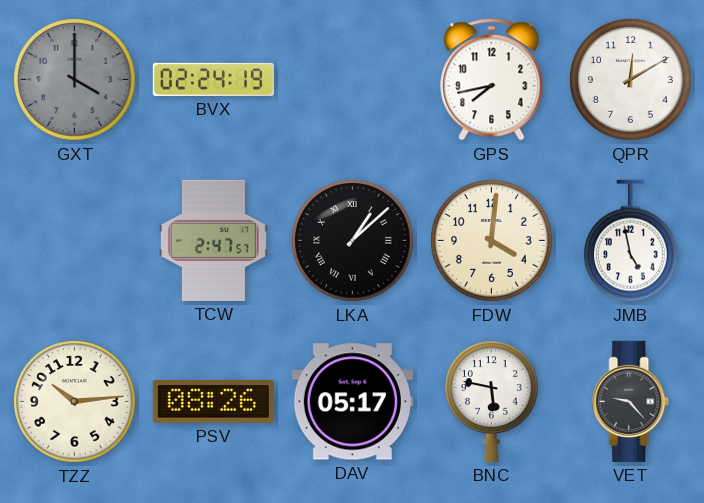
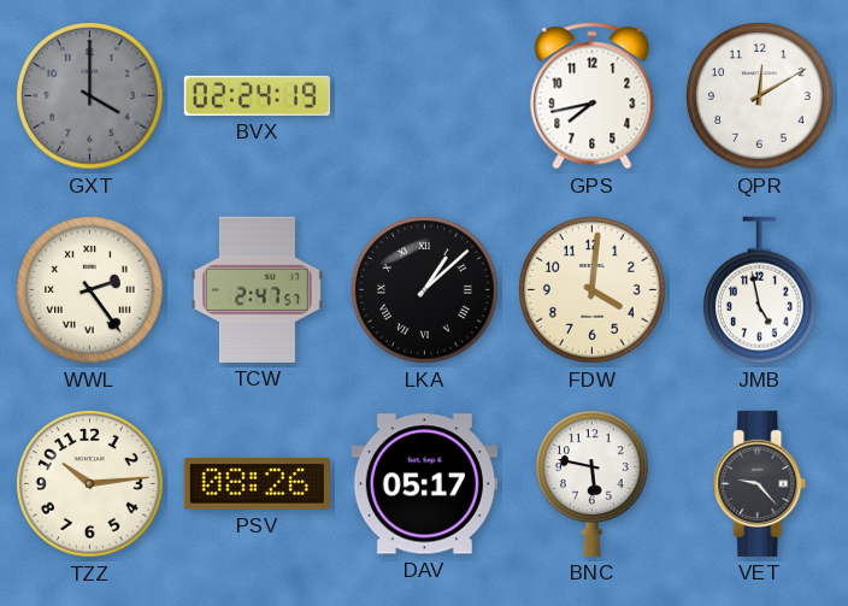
WWL: none -> 2:24
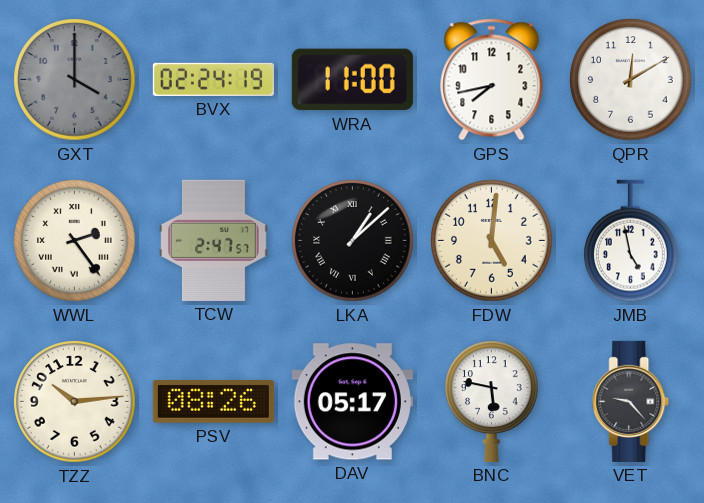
WRA: none -> 11:00
FDW: 4:01 -> 5:01
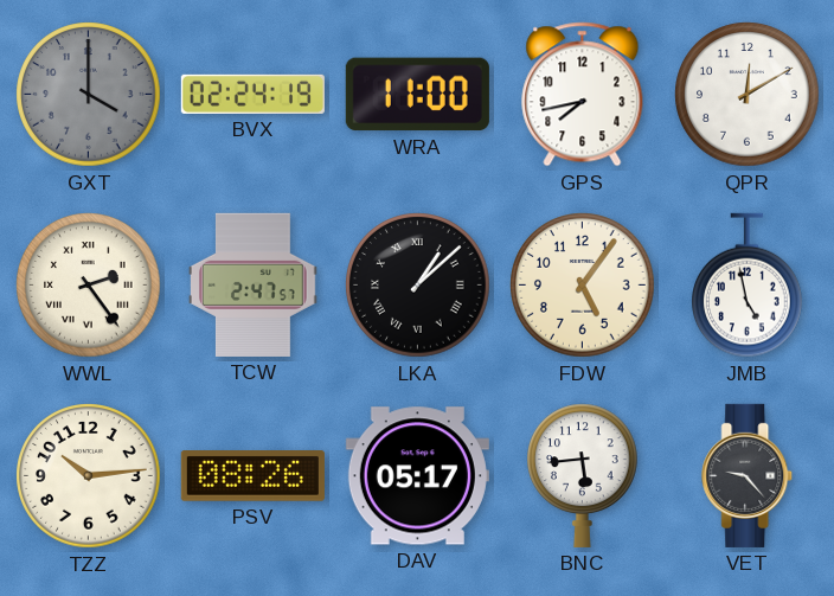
FDW: 5:01 -> 5:06
BNC: 5:47 -> 5:44
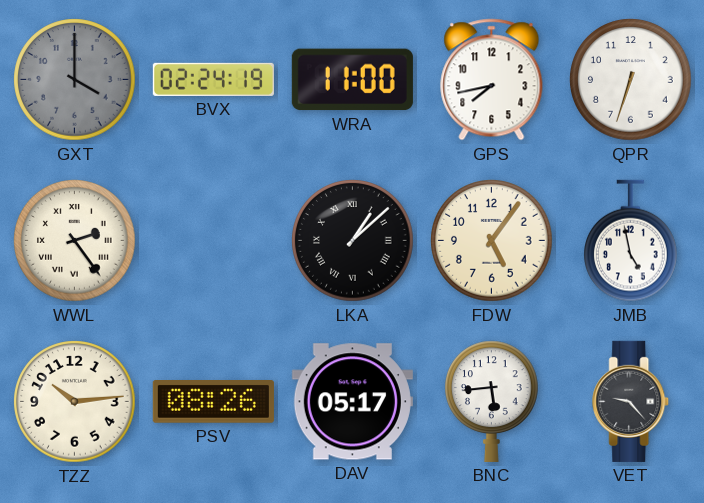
QPR: 12:10 -> 6:33
TCW: 2:47 -> none
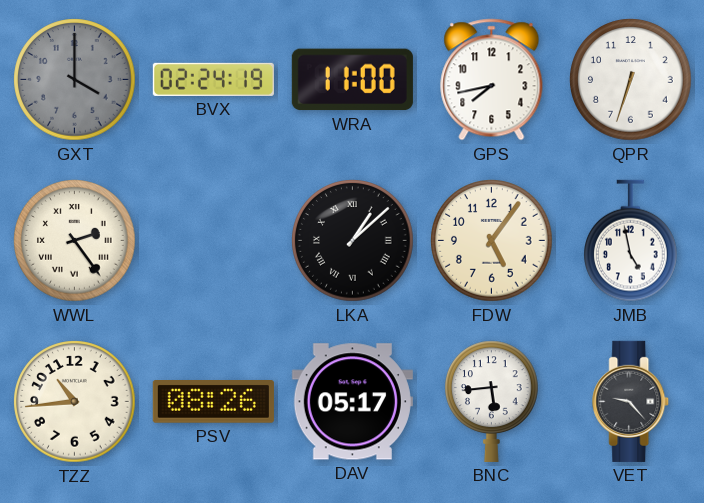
TZZ: 10:14 -> 10:44
